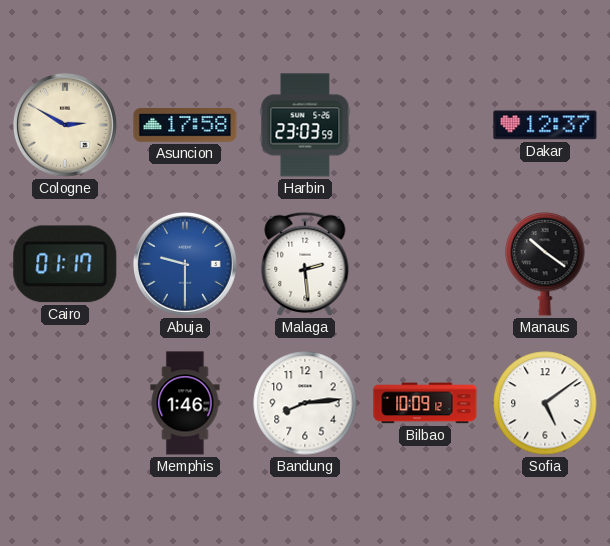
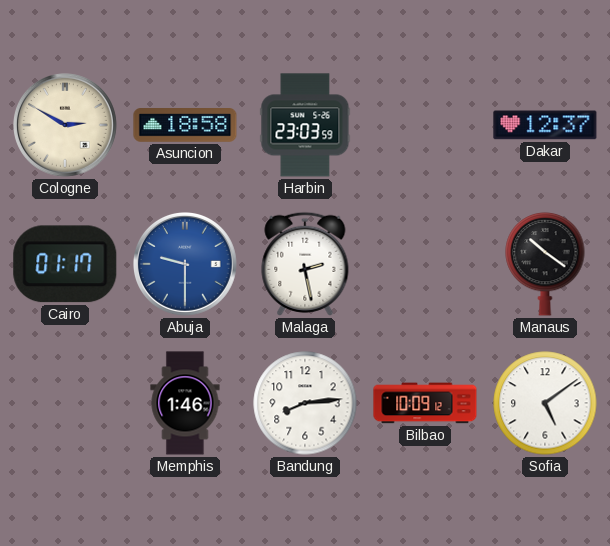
Asuncion: 17:58 -> 18:58
Malaga: 2:29 -> 2:28
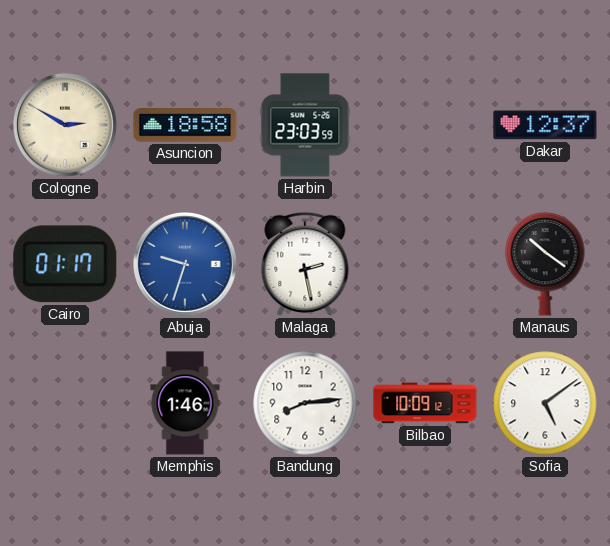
Abuja: 9:30 -> 9:33
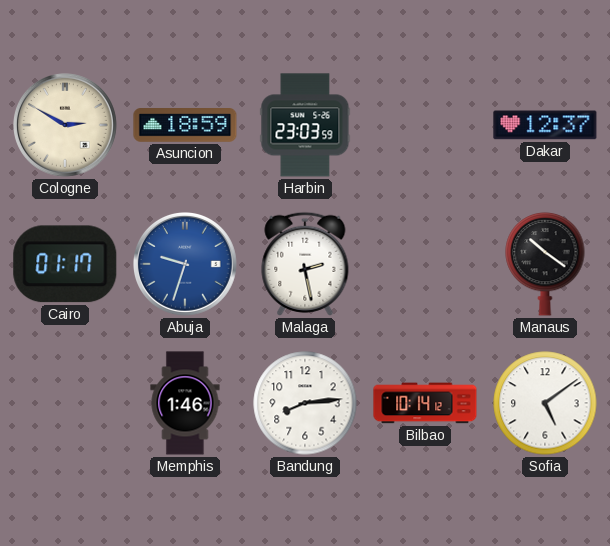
Asuncion: 18:58 -> 18:59
Bilbao: 10:09 -> 10:14
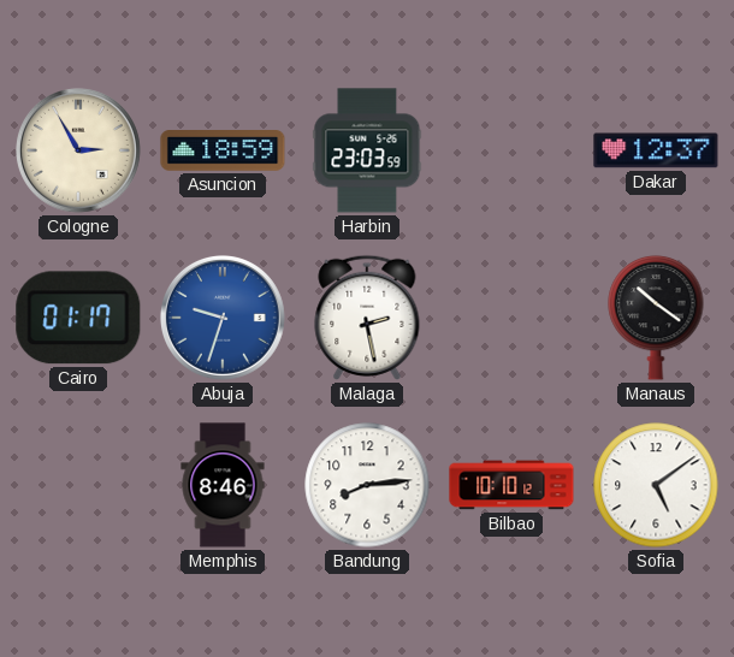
Cologne: 2:50 -> 2:55
Memphis: 1:46 -> 8:46
Bilbao: 10:14 -> 10:10
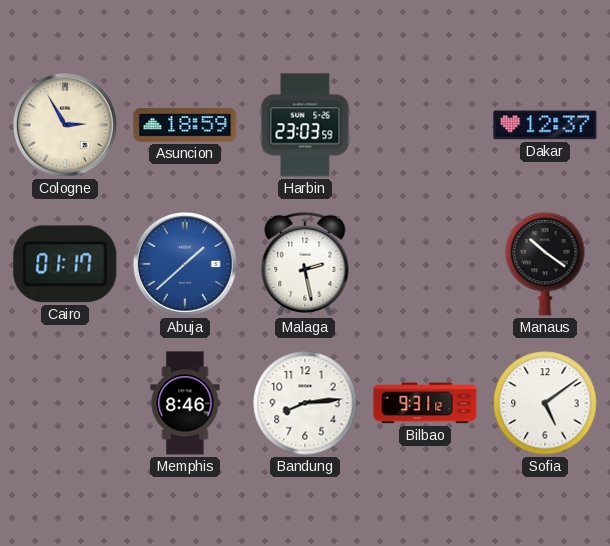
Abuja: 9:33 -> 1:38
Bilbao: 10:10 -> 9:31
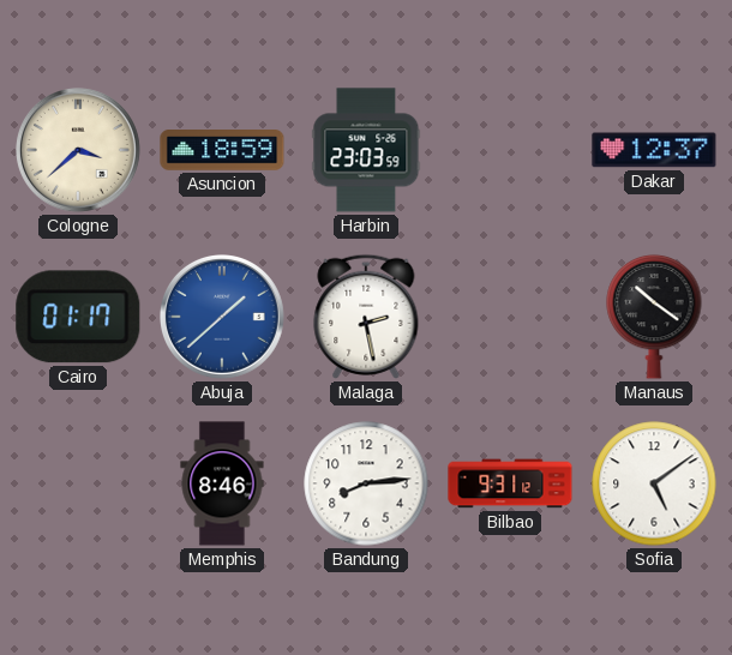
Cologne: 2:55 -> 3:38
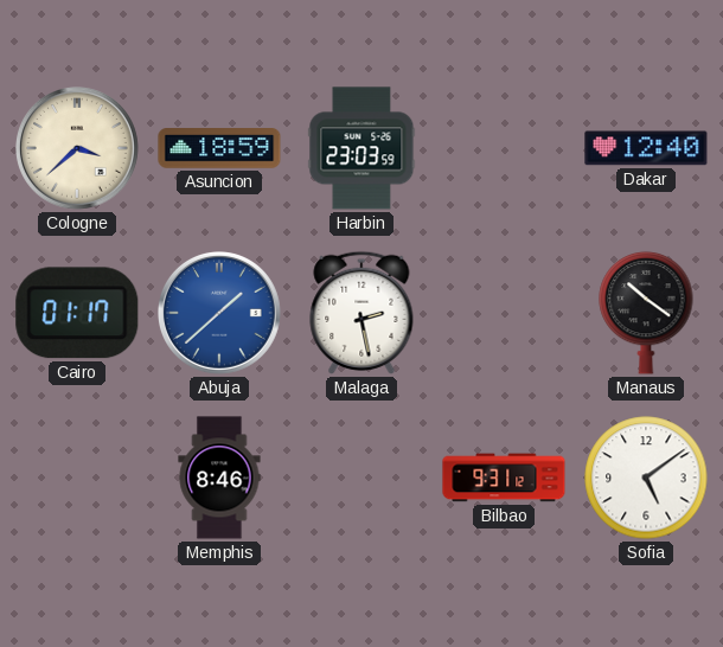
Dakar: 12:37 -> 12:40
Bandung: 8:14 -> none
